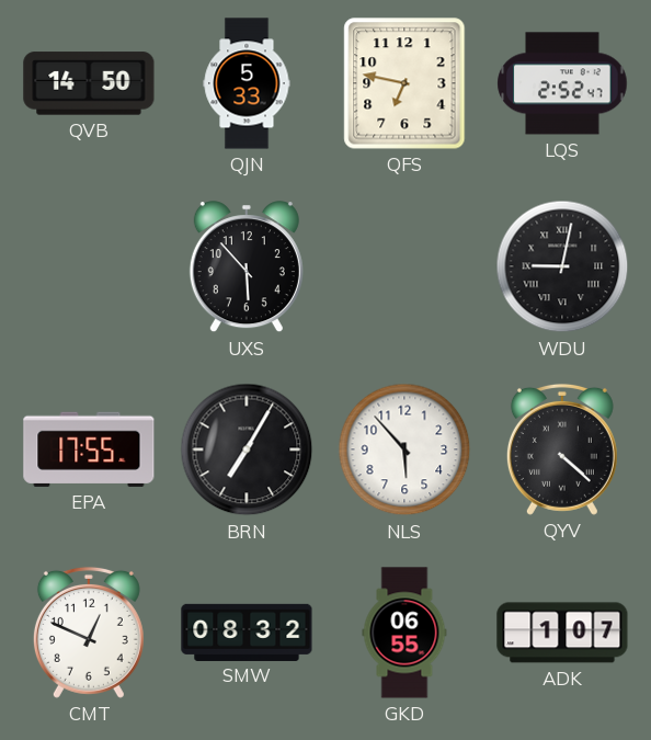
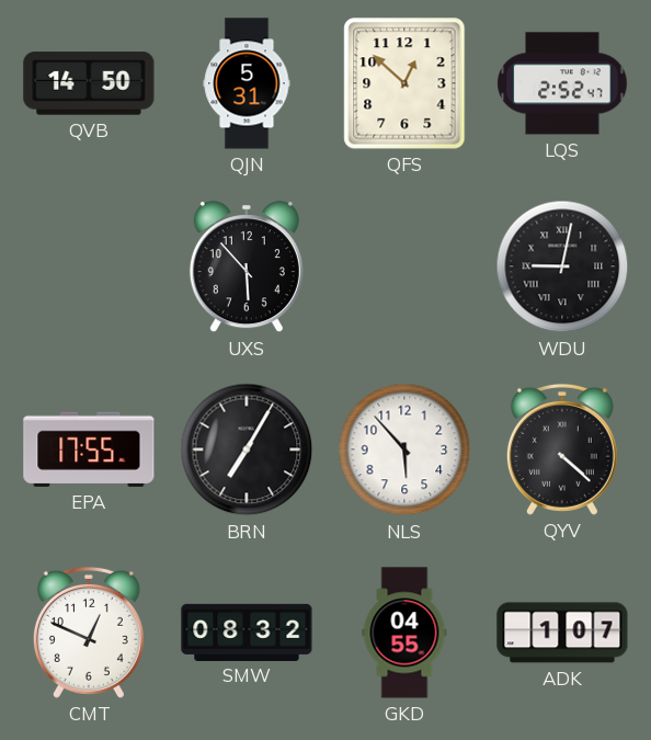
QJN: 5:33 -> 5:31
QFS: 6:47 -> 12:52
GKD: 06:55 -> 04:55
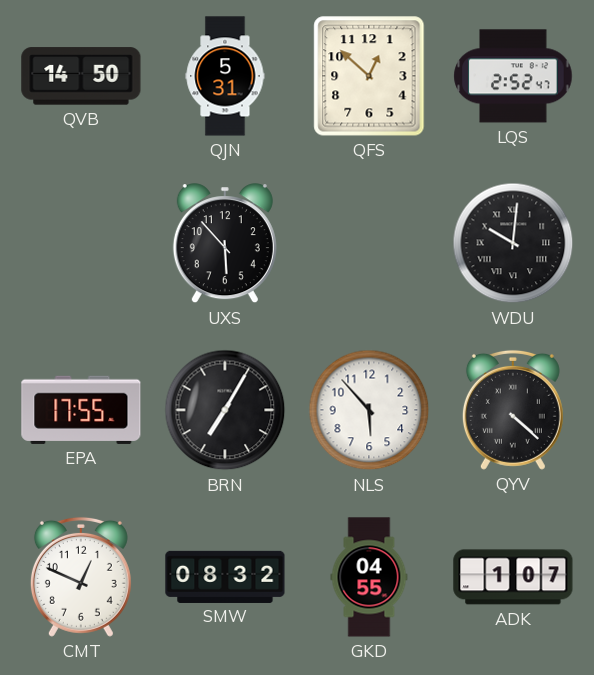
WDU: 9:02 -> 10:01
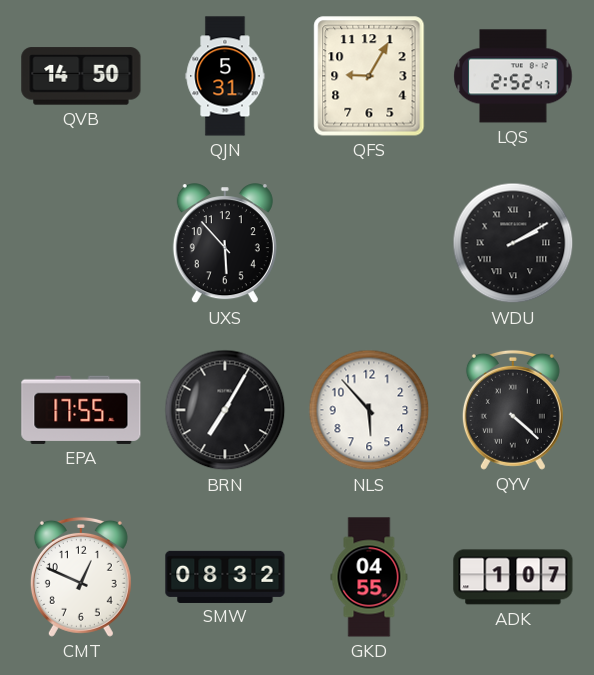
QFS: 12:52 -> 9:05
WDU: 10:01 -> 2:10
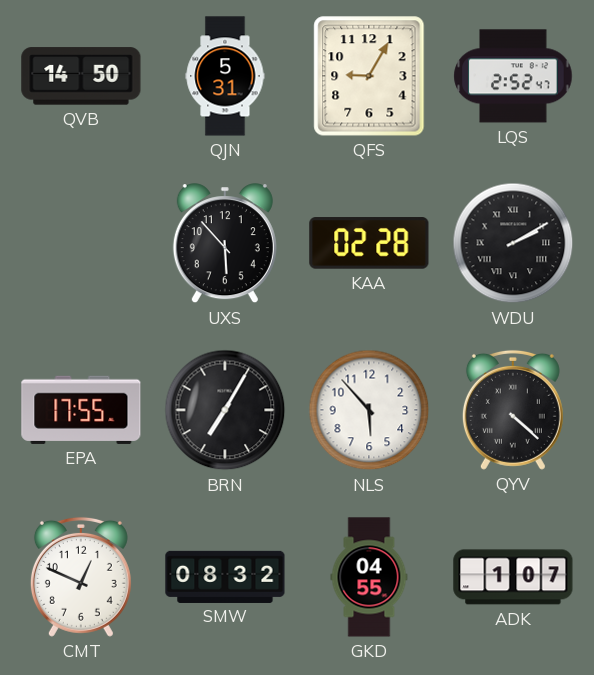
KAA: none -> 02:28
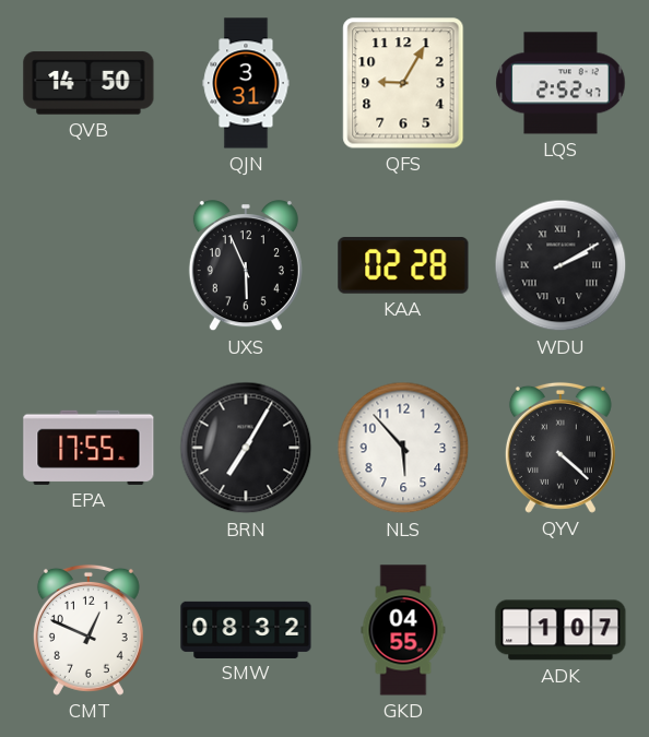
QJN: 5:31 -> 3:31
UXS: 5:53 -> 5:56
